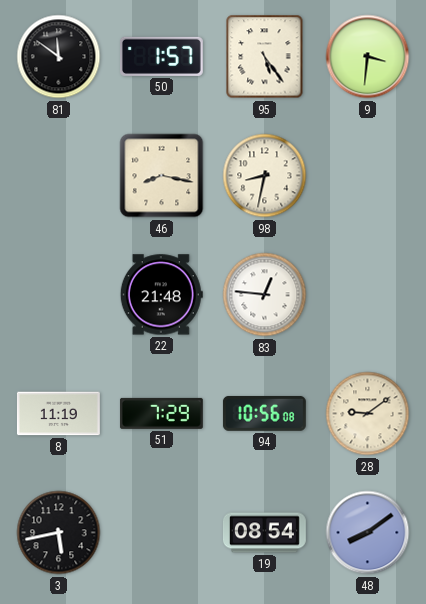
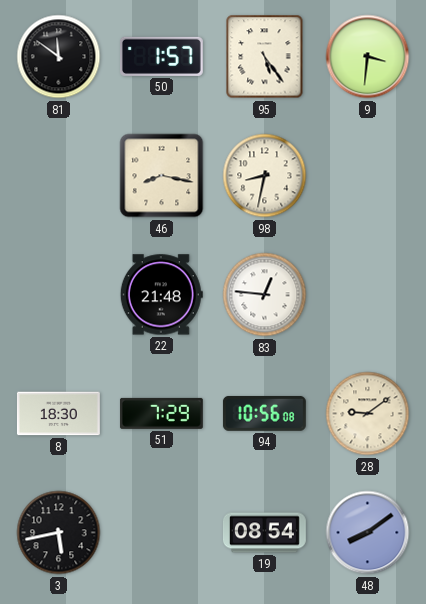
8: 11:19 -> 18:30
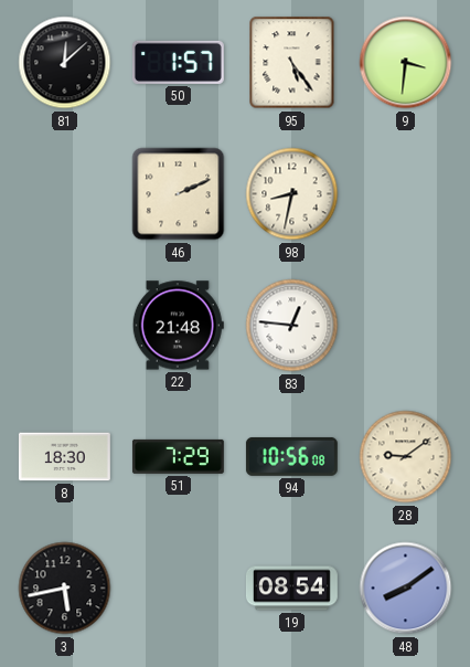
81: 11:51 -> 12:08
46: 8:17 -> 2:11
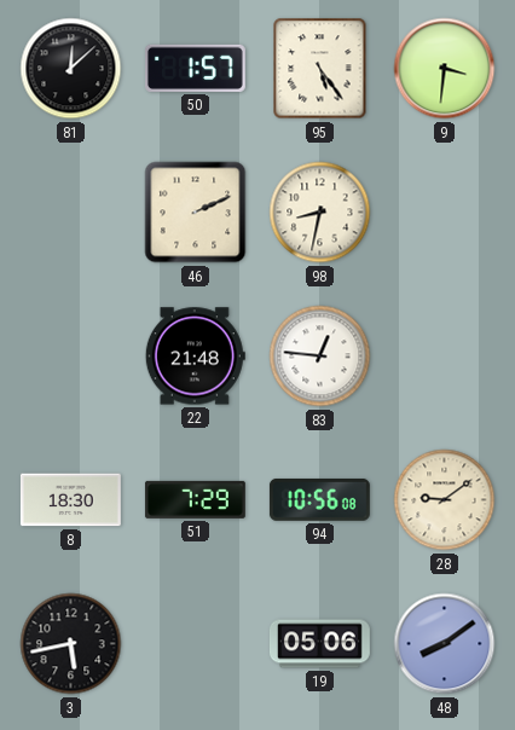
19: 08:54 -> 05:06
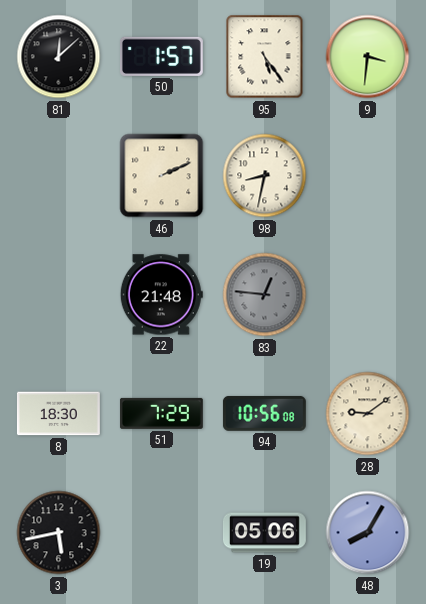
83 dial: white -> grey
48: 8:09 -> 8:05
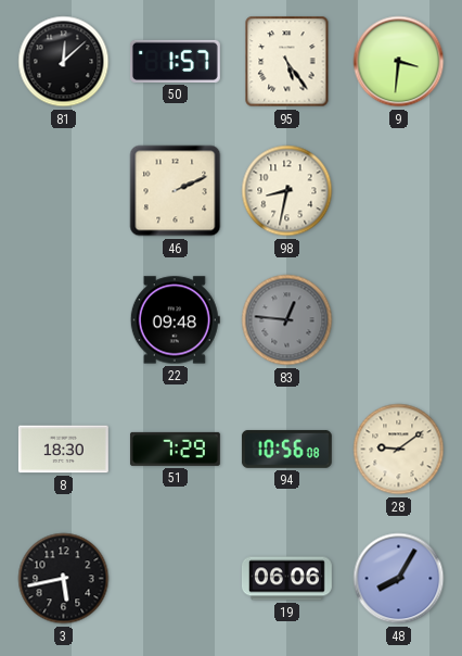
22: 21:48 -> 09:48
19: 05:06 -> 06:06
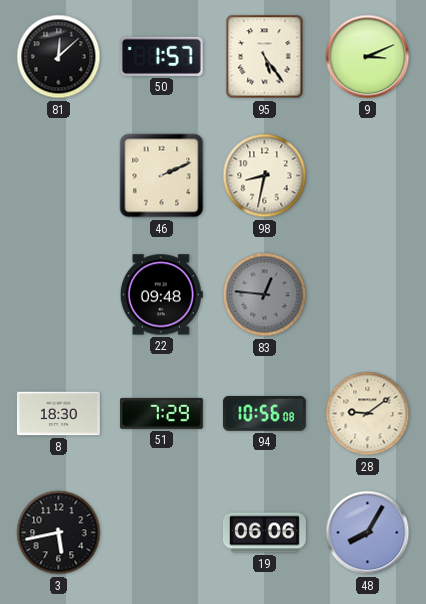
9: 3:31 -> 3:11
